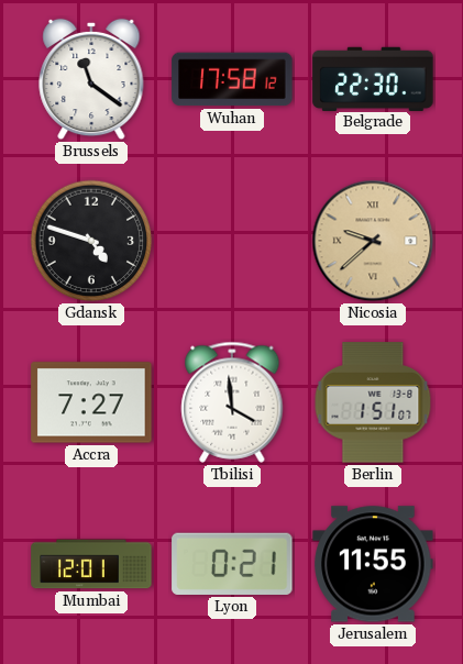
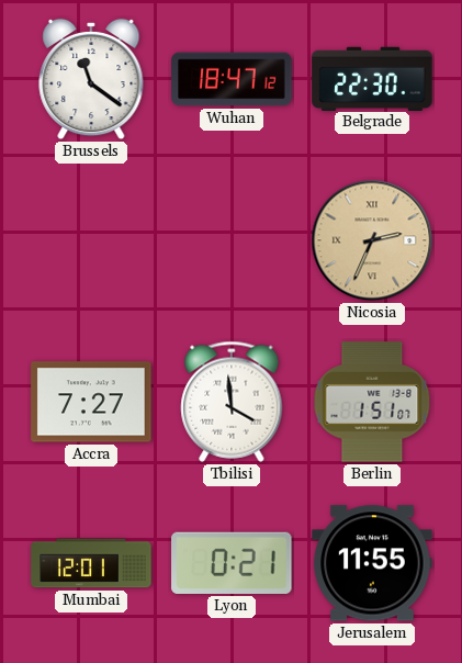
Wuhan: 17:58 -> 18:47
Gdansk: 4:48 -> none
Nicosia: 9:38 -> 2:34
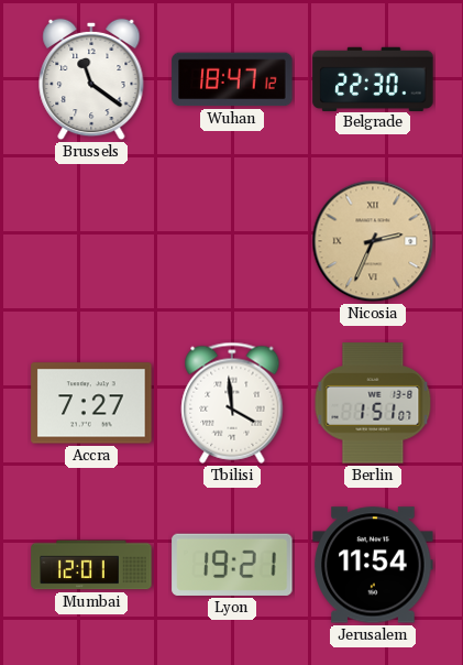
Lyon: 0:21 -> 19:21
Jerusalem: 11:55 -> 11:54
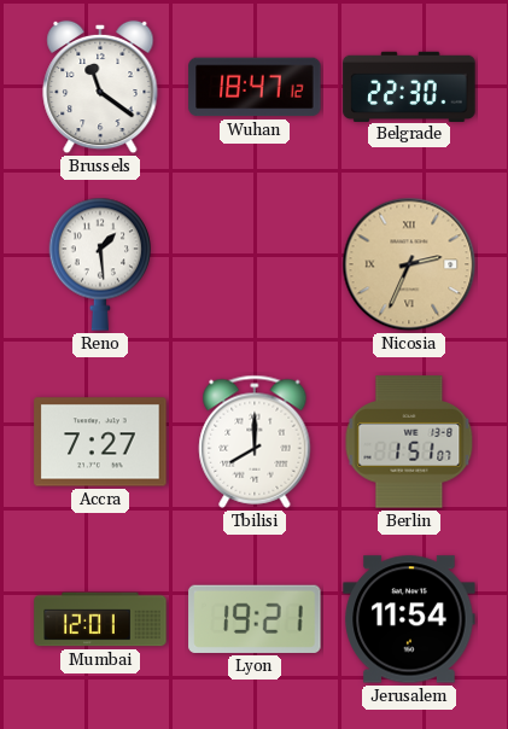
Reno: none -> 1:29
Tbilisi: 3:59 -> 8:00
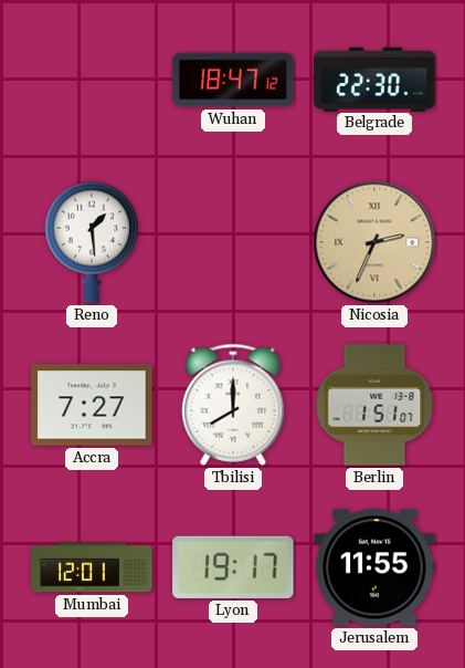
Brussels: 11:21 -> none
Lyon: 19:21 -> 19:17
Jerusalem: 11:54 -> 11:55
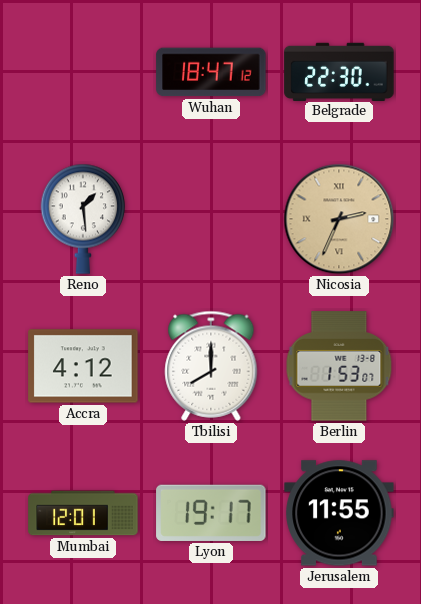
Accra: 7:27 -> 4:12
Berlin: 1:51 -> 1:53
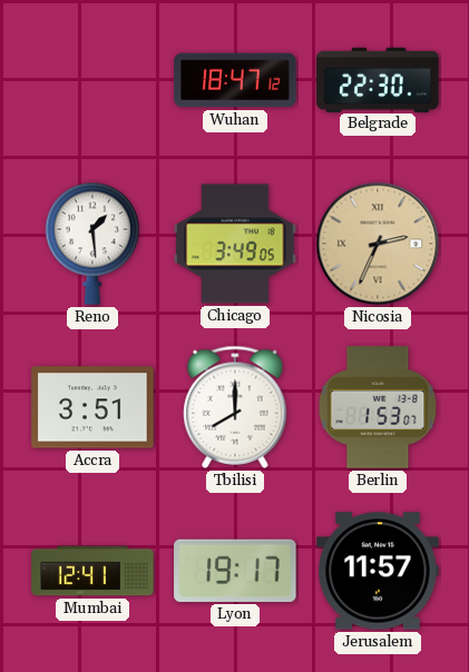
Chicago: none -> 3:49
Accra: 4:12 -> 3:51
Mumbai: 12:01 -> 12:41
Jerusalem: 11:55 -> 11:57
